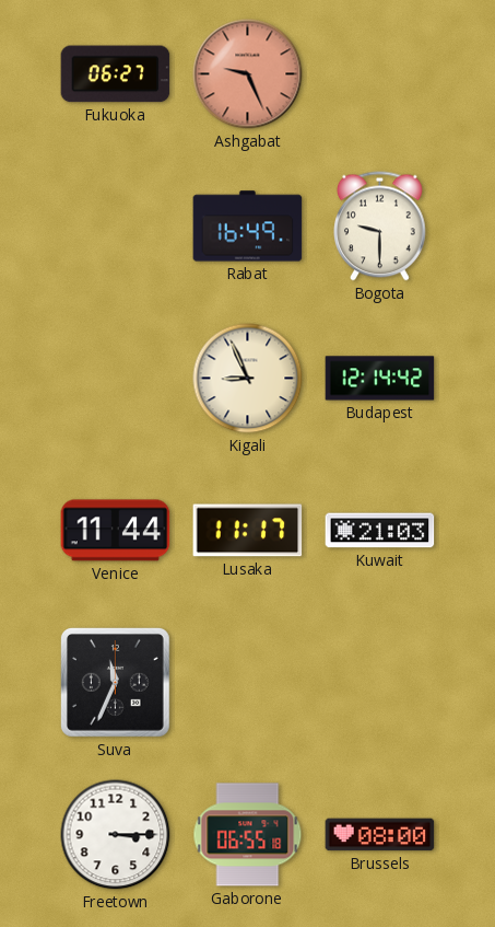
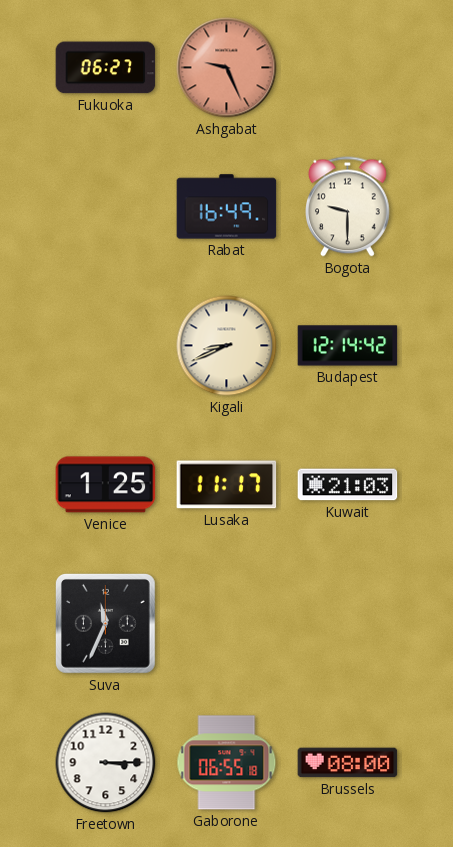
Kigali: 8:56 -> 8:41
Venice: 11:44 -> 1:25
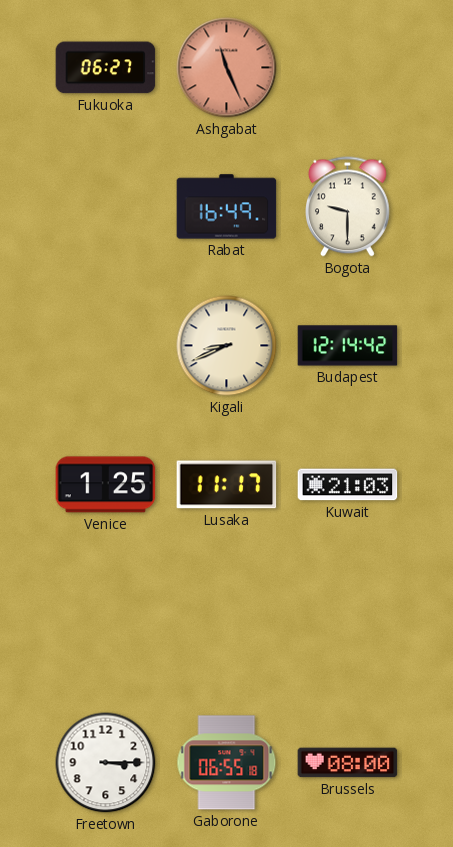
Ashgabat: 9:26 -> 11:26
Suva: 11:34 -> none
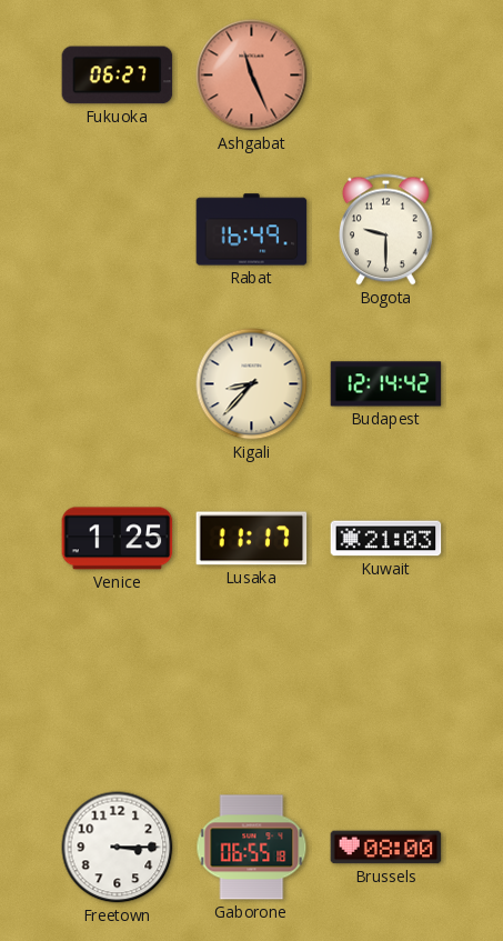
Kigali: 8:41 -> 8:37
